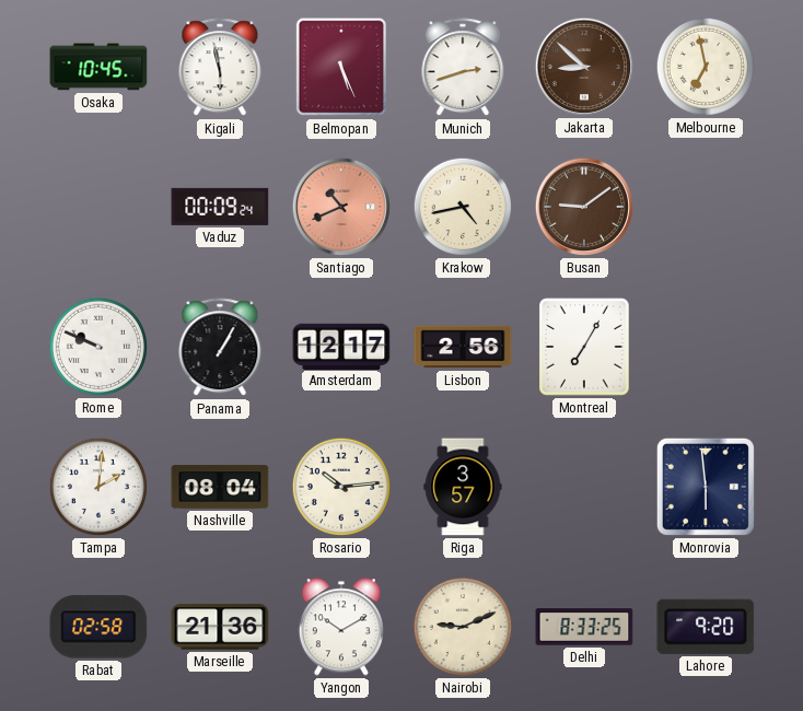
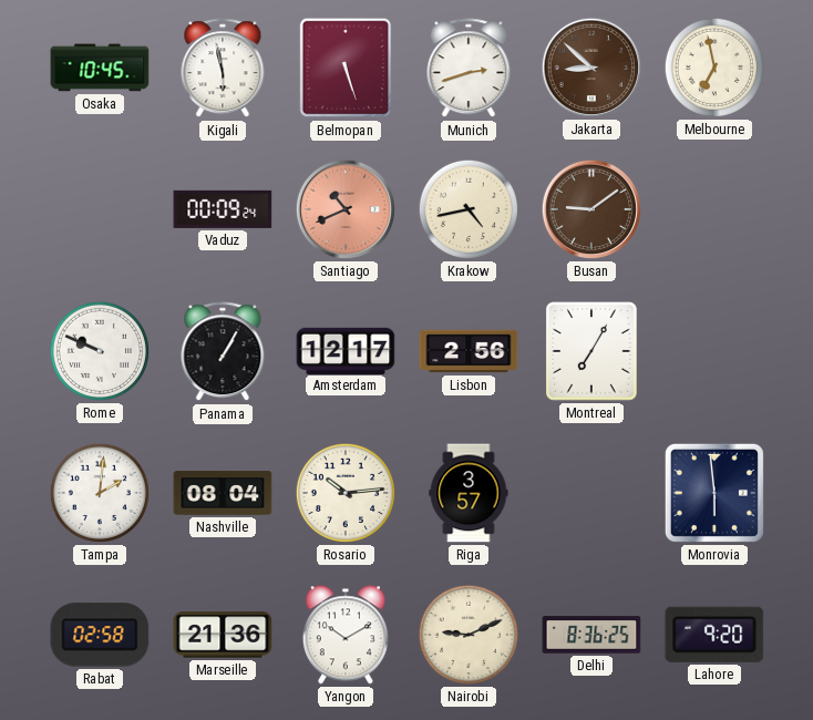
Belmopan: 5:26 -> 5:27
Delhi: 8:33 -> 8:36
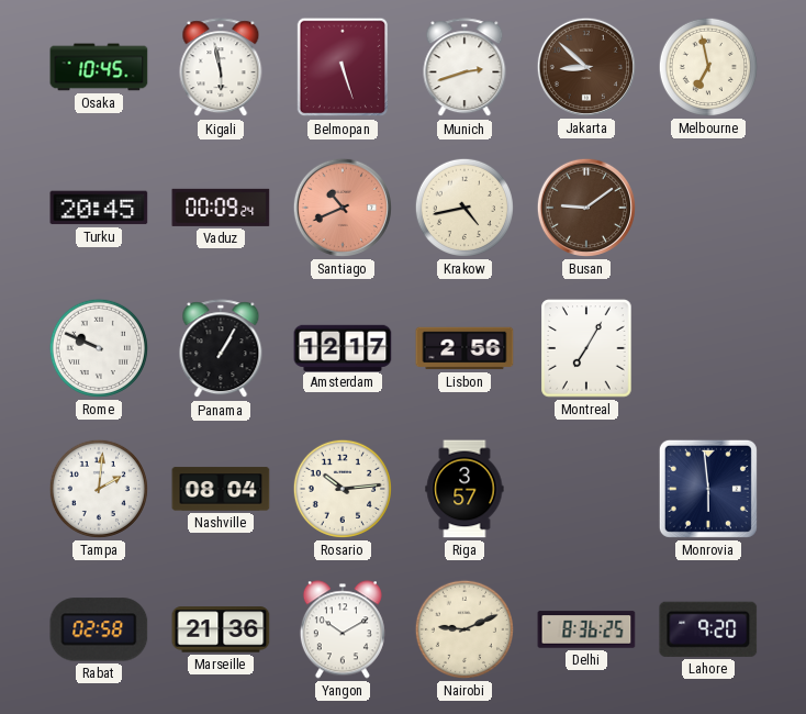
Turku: none -> 20:45
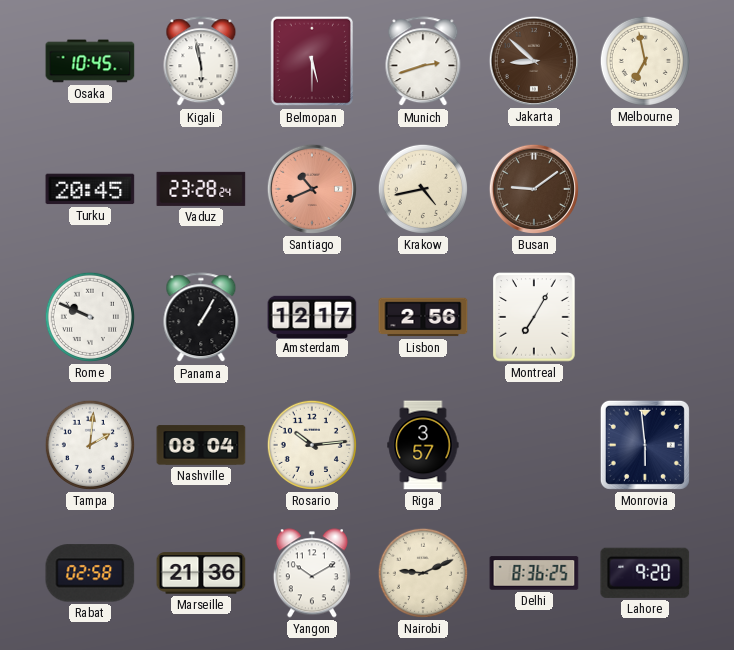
Belmopan: 5:27 -> 5:30
Vaduz: 00:09 -> 23:28
